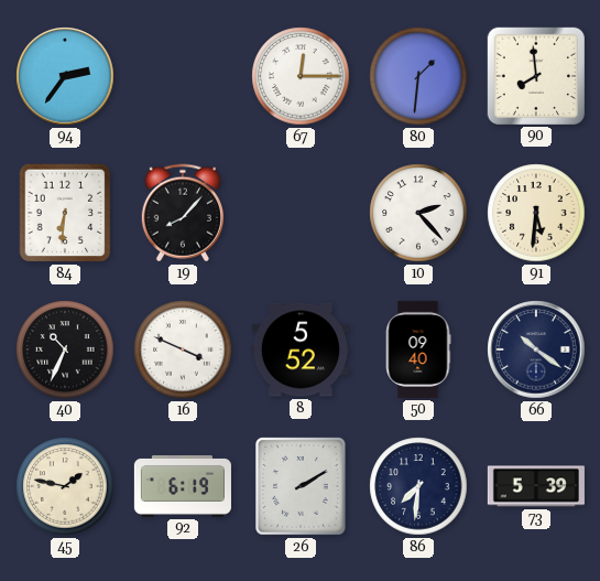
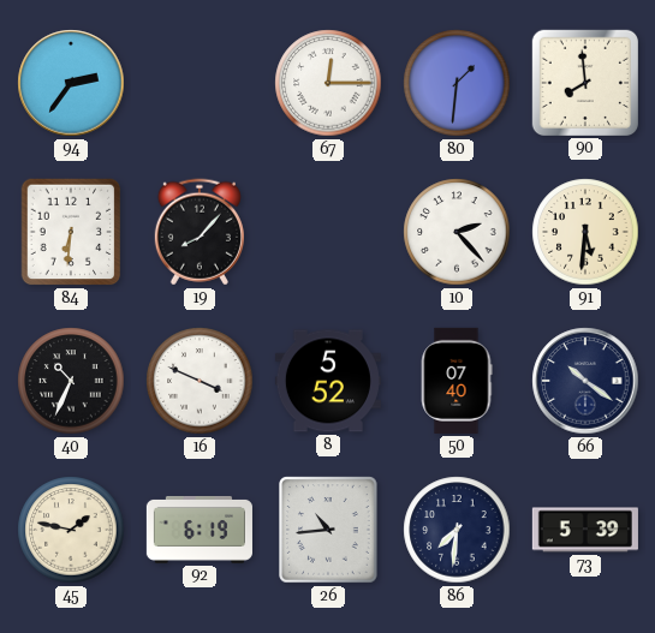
50: 09:40 -> 07:40
26: 2:10 -> 10:44
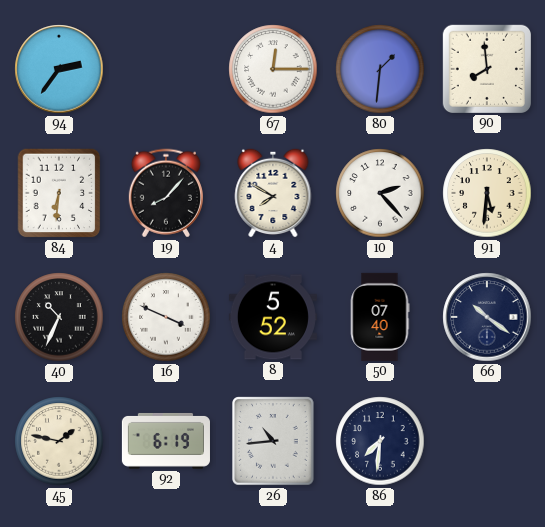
4: none -> 7:50
73: 5:39 -> none
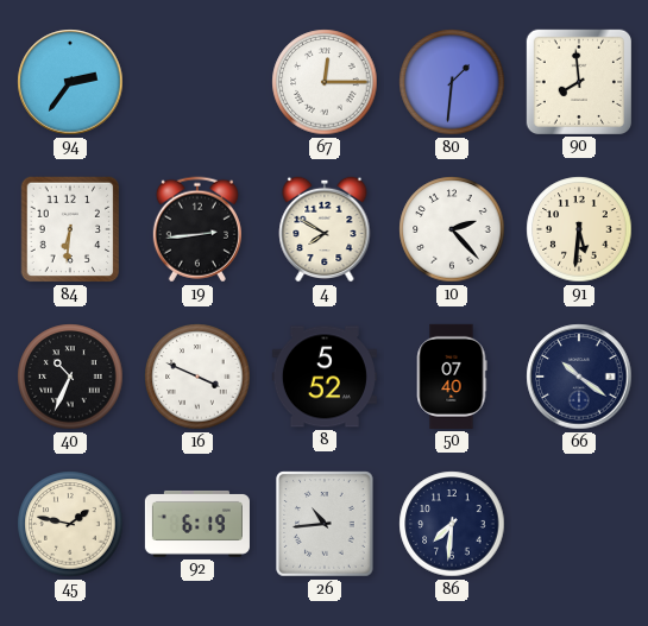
19: 8:07 -> 2:44
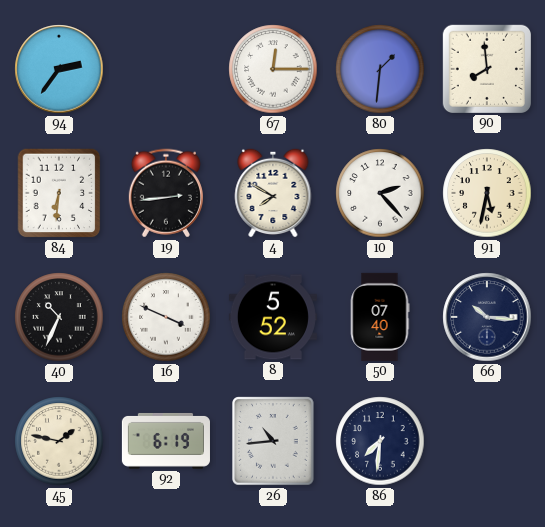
91: 5:31 -> 5:32
66: 10:21 -> 10:16
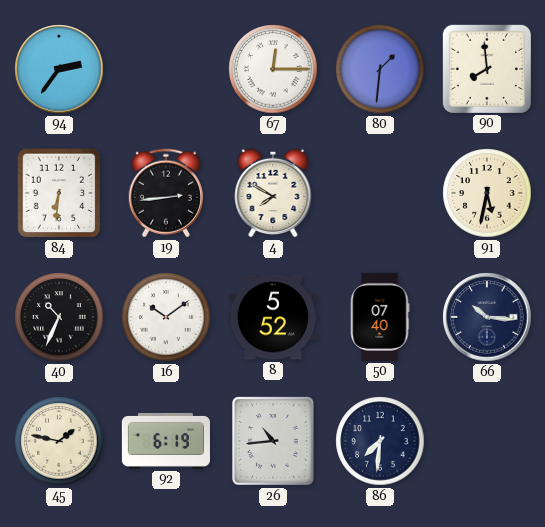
10: 2:23 -> none
16: 3:49 -> 10:09
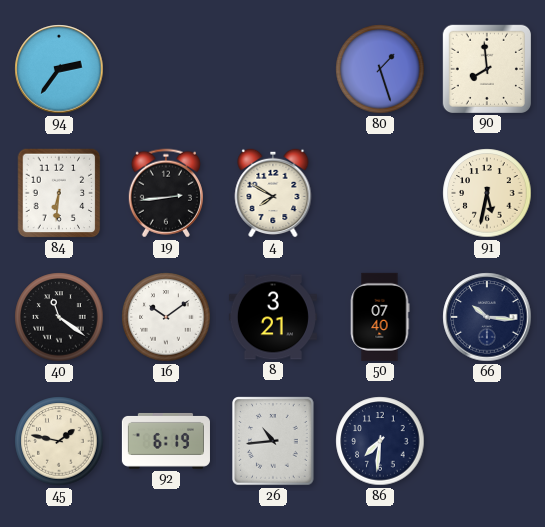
67: 12:15 -> none
80: 1:31 -> 1:27
40: 10:34 -> 11:21
8: 5:52 -> 3:21
